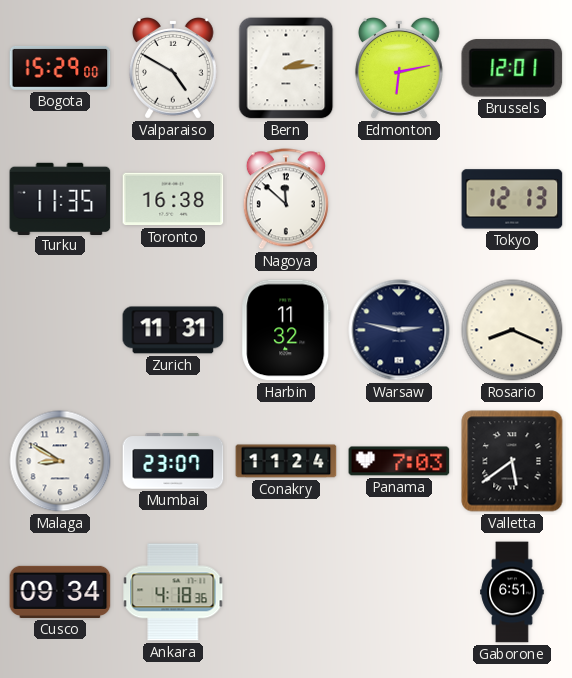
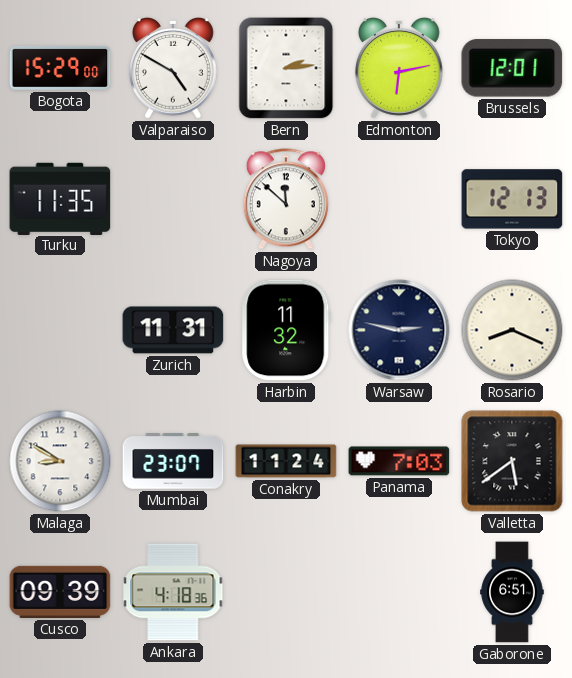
Toronto: 16:38 -> none
Cusco: 09:34 -> 09:39
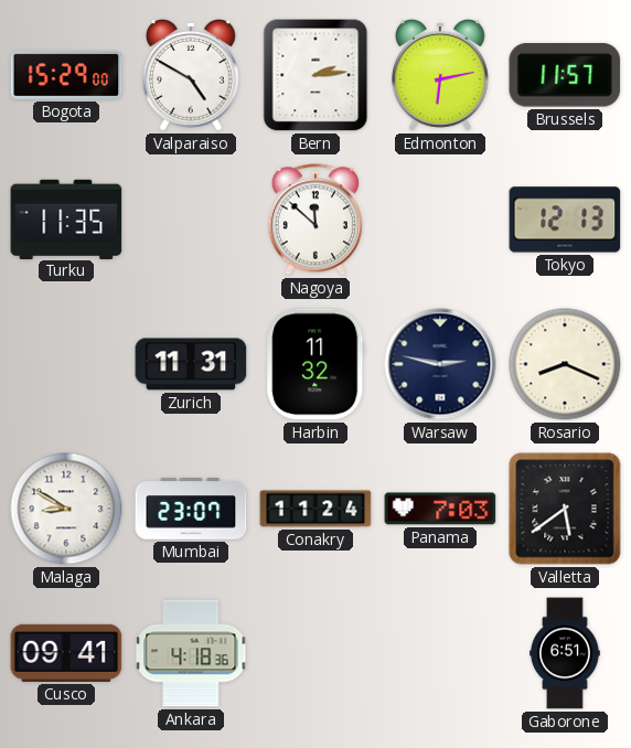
Brussels: 12:01 -> 11:57
Cusco: 09:39 -> 09:41
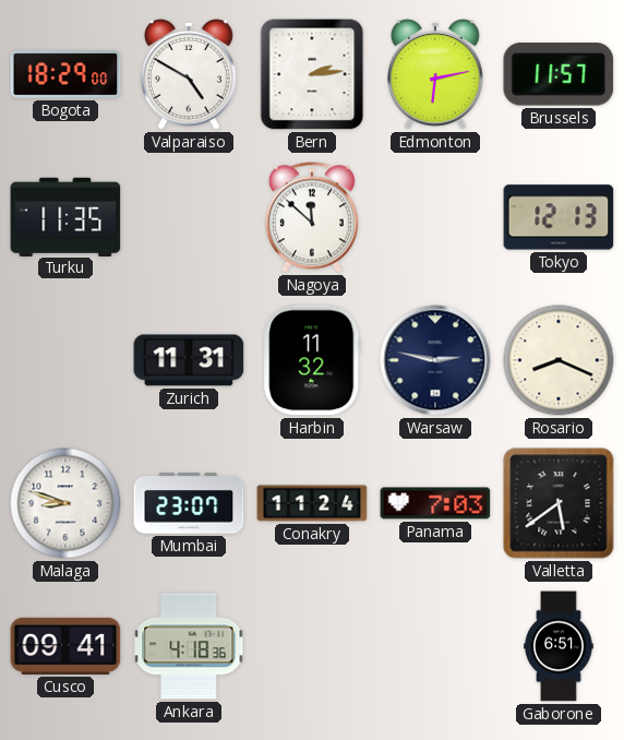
Bogota: 15:29 -> 18:29
Malaga: 8:50 -> 8:48
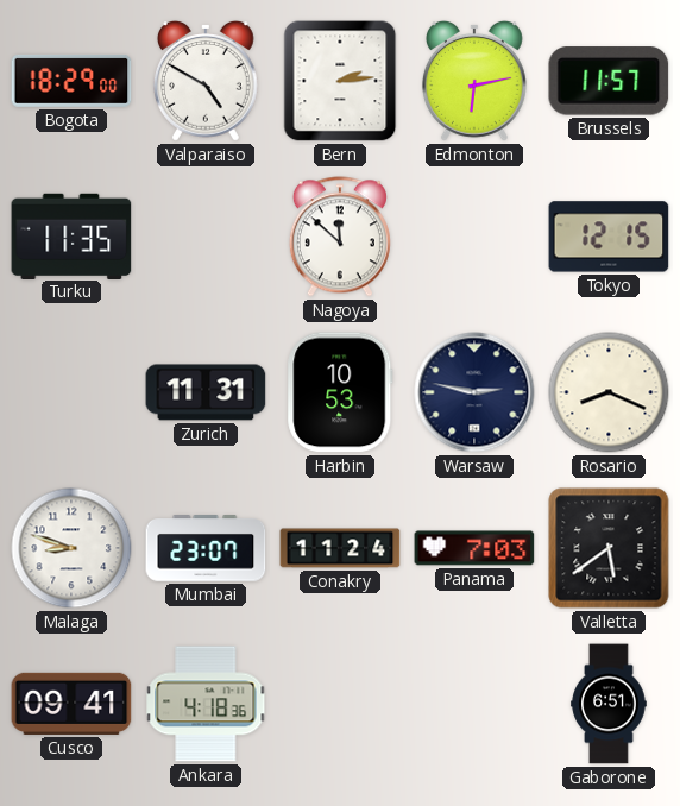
Tokyo: 12:13 -> 12:15
Harbin: 11:32 -> 10:53
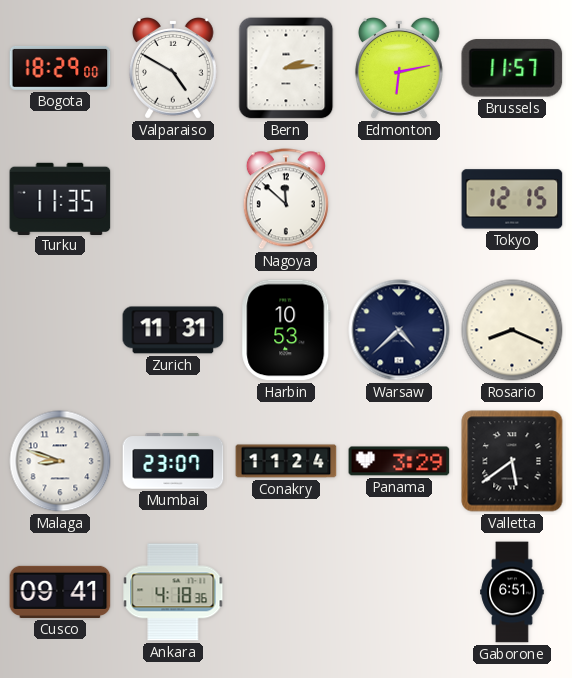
Warsaw: 2:47 -> 4:38
Panama: 7:03 -> 3:29
